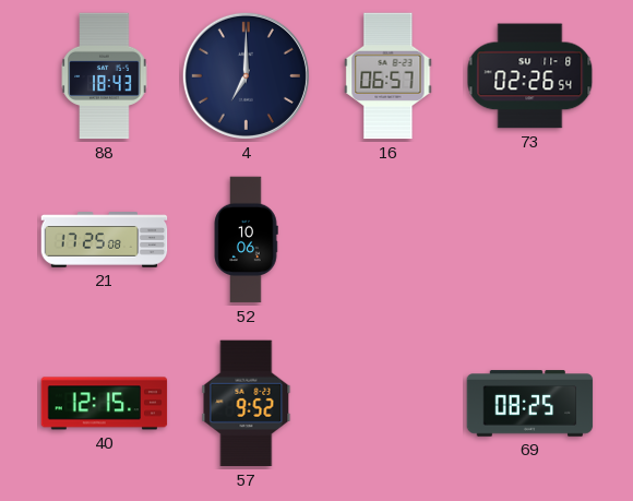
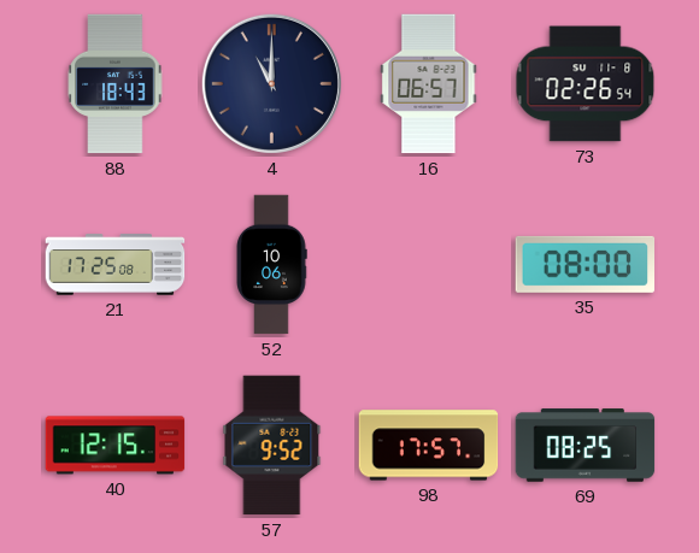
4: 7:00 -> 11:00
35: none -> 08:00
98: none -> 17:57
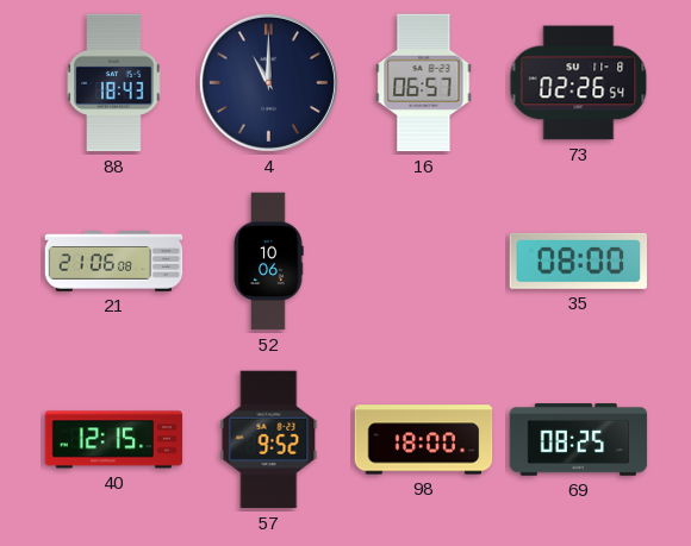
21: 17:25 -> 21:06
98: 17:57 -> 18:00
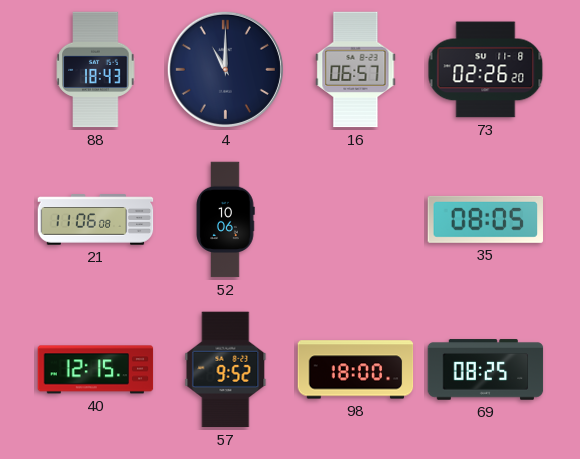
73: 02:26:54 -> 02:26:20
21: 21:06 -> 11:06
35: 08:00 -> 08:05
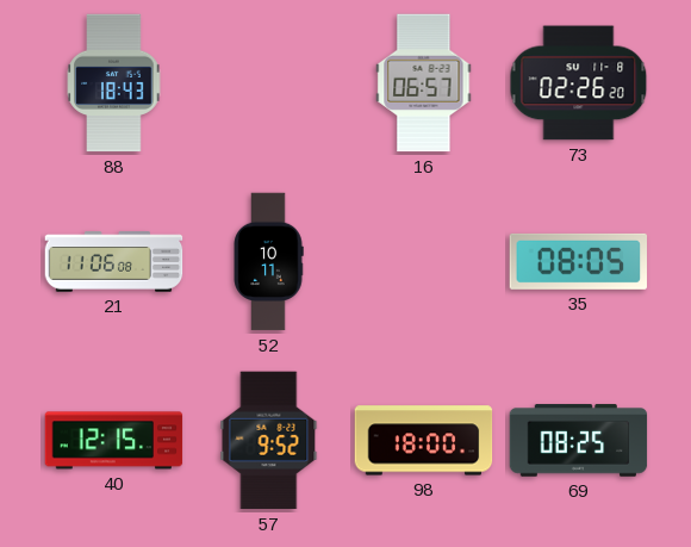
4: 11:00 -> none
52: 10:06 -> 10:11
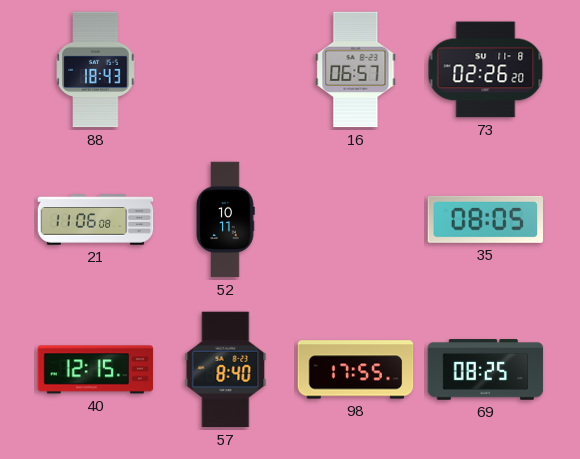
57: 9:52 -> 8:40
98: 18:00 -> 17:55
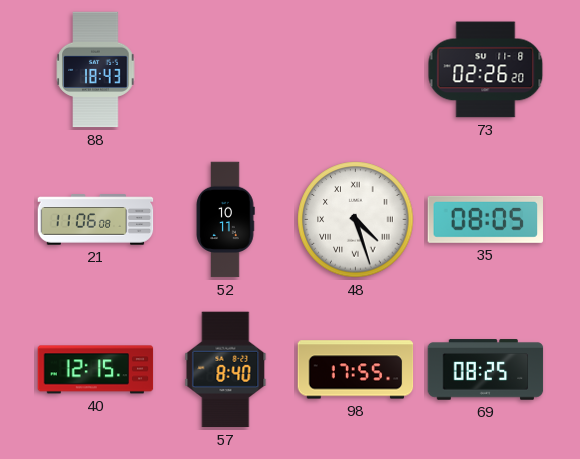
16: 06:57 -> none
48: none -> 4:27
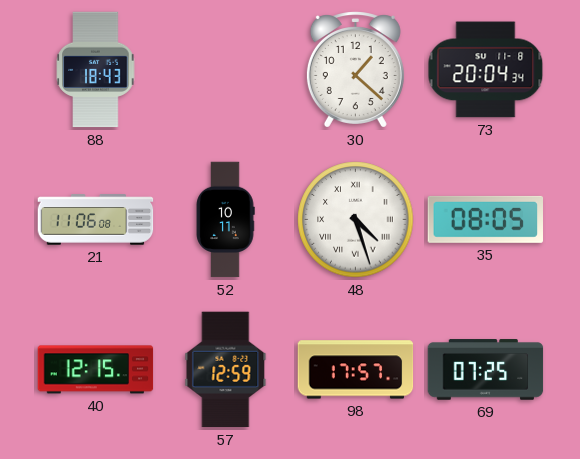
30: none -> 1:22
73: 02:26 -> 20:04
57: 8:40 -> 12:59
98: 17:55 -> 17:57
69: 08:25 -> 07:25
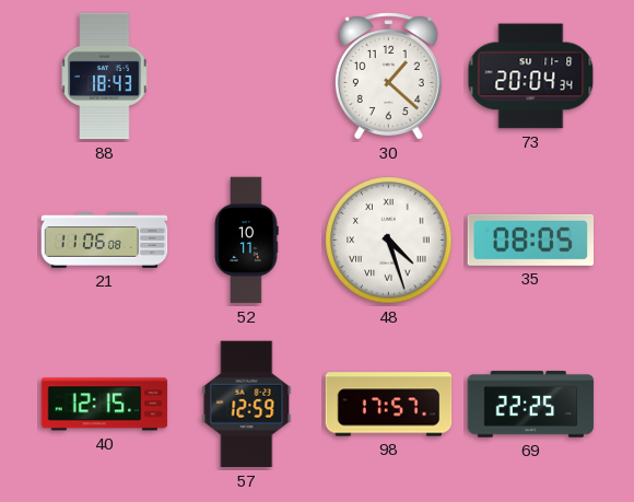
69: 07:25 -> 22:25
